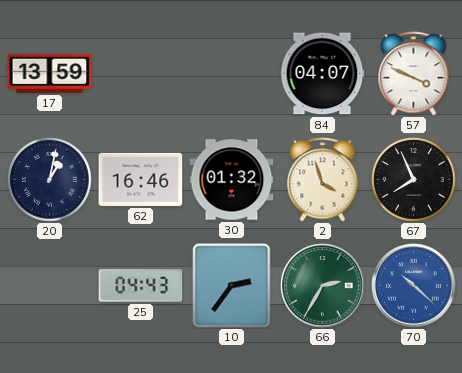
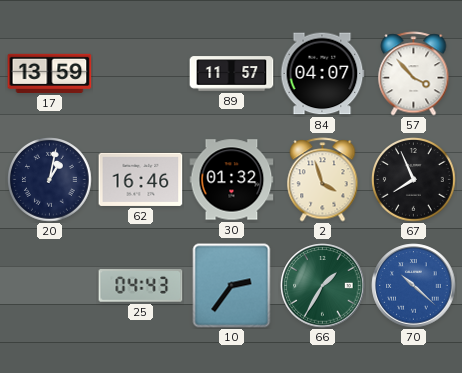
89: none -> 11:57
57: 3:49 -> 3:53
66: 2:35 -> 1:35
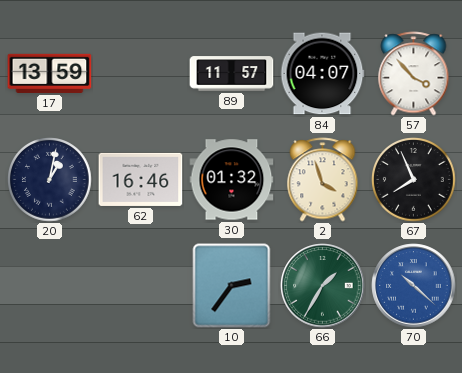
25: 04:43 -> none
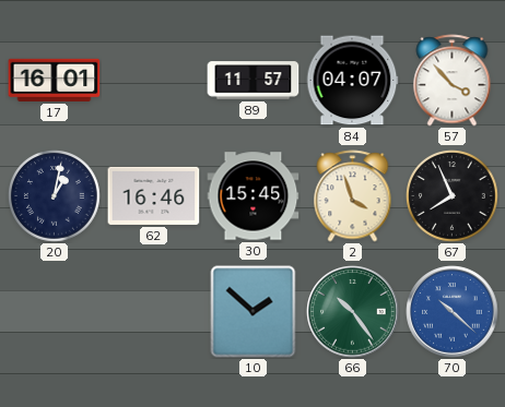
17: 13:59 -> 16:01
30: 01:32 -> 15:45
10: 2:36 -> 1:52
66: 1:35 -> 10:24
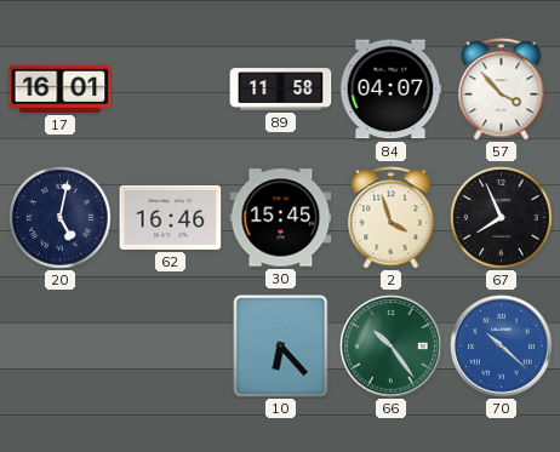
89: 11:57 -> 11:58
20: 1:02 -> 5:02
10: 1:52 -> 6:23
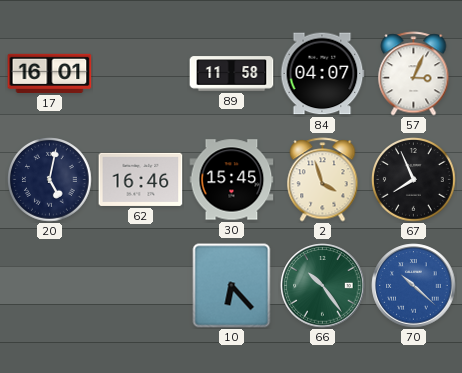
57: 3:53 -> 3:04
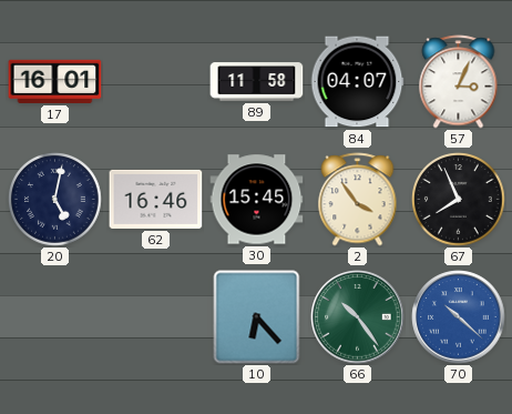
2: 3:57 -> 3:54
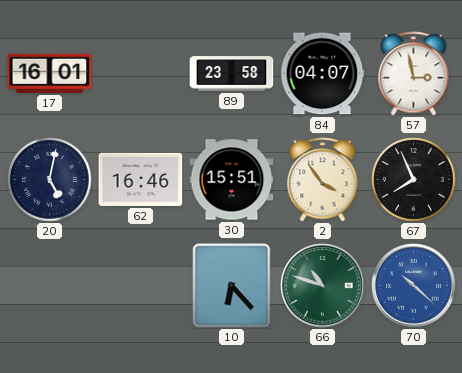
89: 11:58 -> 23:58
57: 3:04 -> 2:58
30: 15:45 -> 15:51
66: 10:24 -> 10:48
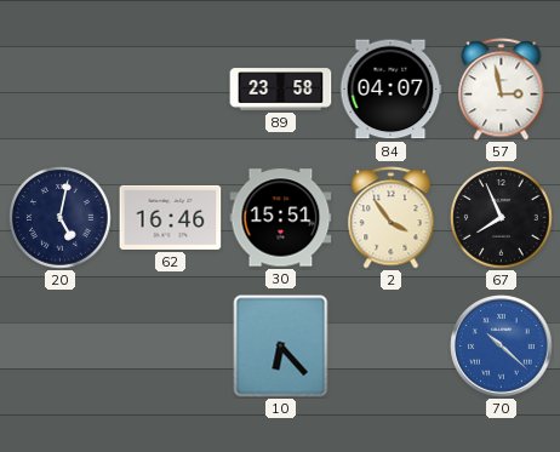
17: 16:01 -> none
66: 10:48 -> none
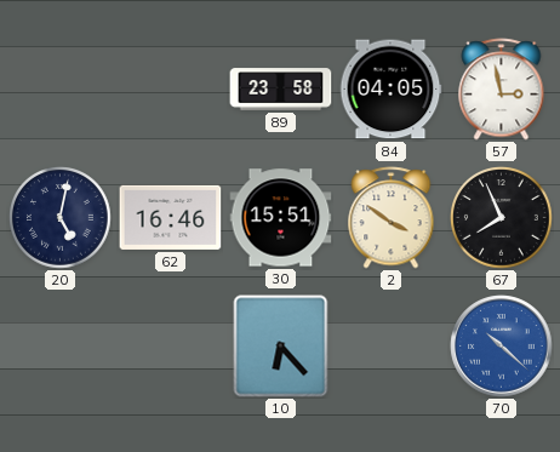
84: 04:07 -> 04:05
2: 3:54 -> 3:51
